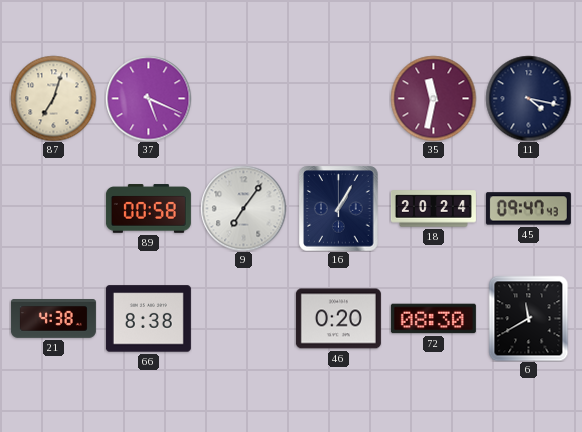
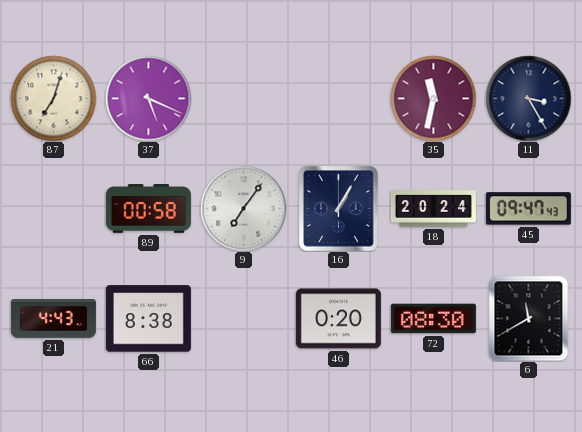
11: 4:17 -> 3:25
21: 4:38 -> 4:43
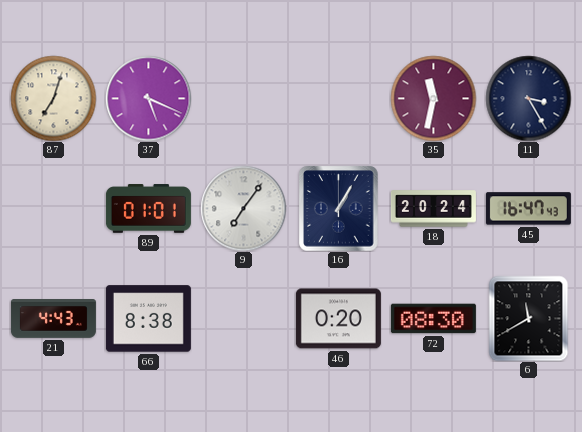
89: 00:58 -> 01:01
45: 09:47 -> 16:47
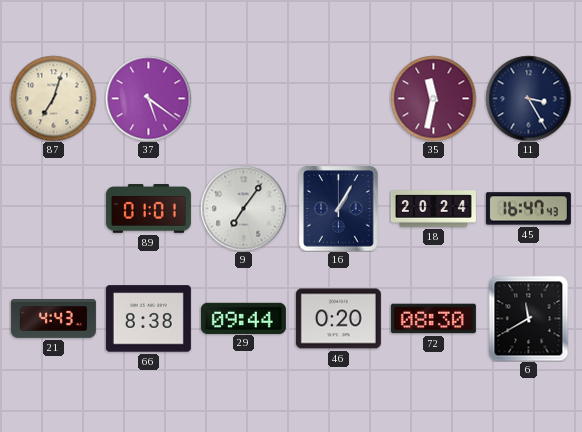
37: 5:19 -> 5:21
29: none -> 09:44
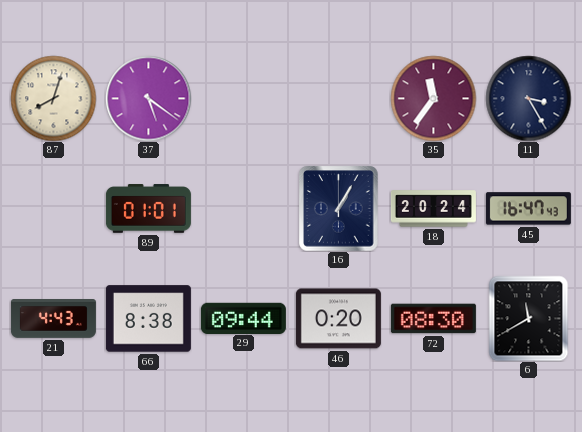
87: 7:03 -> 8:03
35: 11:32 -> 11:36
9: 7:06 -> none
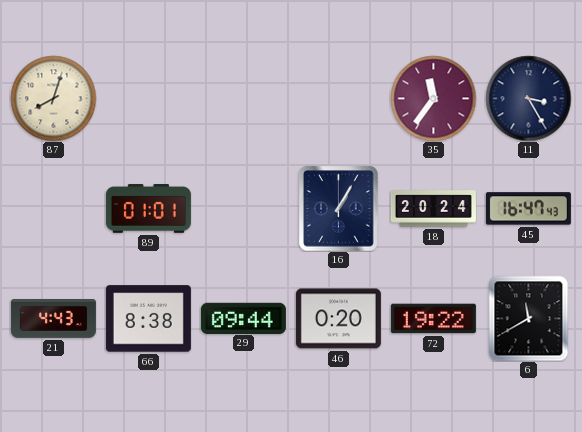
37: 5:21 -> none
72: 08:30 -> 19:22
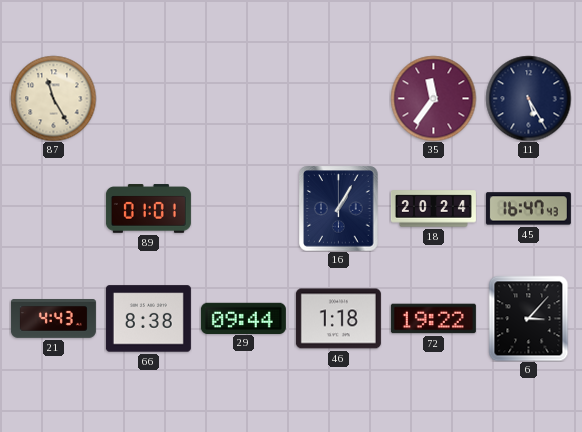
87: 8:03 -> 11:25
11: 3:25 -> 5:25
46: 0:20 -> 1:18
6: 11:40 -> 3:07
